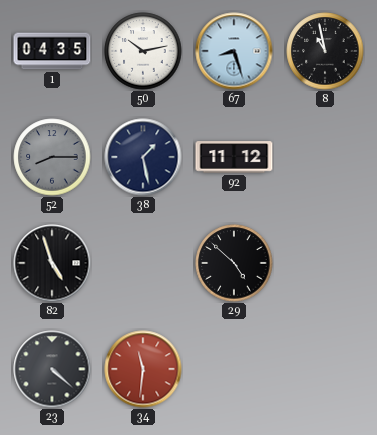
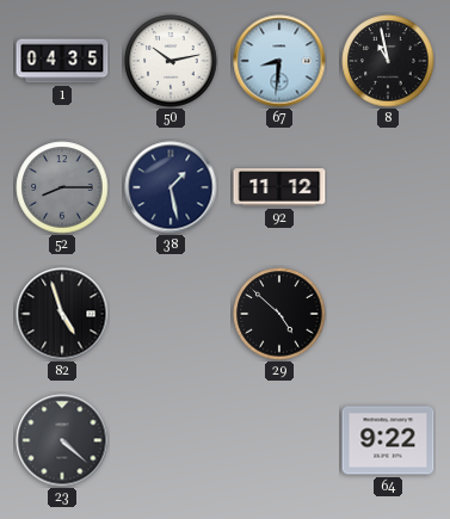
67: 8:27 -> 8:31
34: 11:31 -> none
64: none -> 9:22
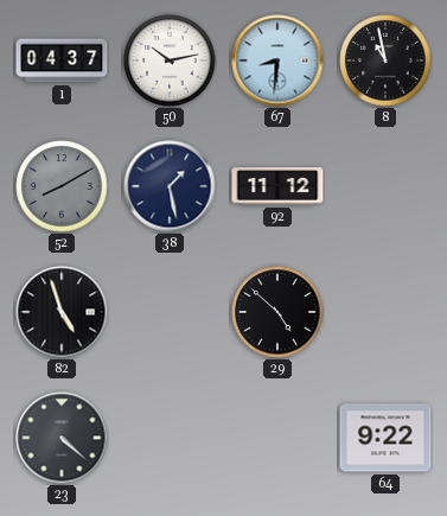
1: 04:35 -> 04:37
52: 8:15 -> 8:10
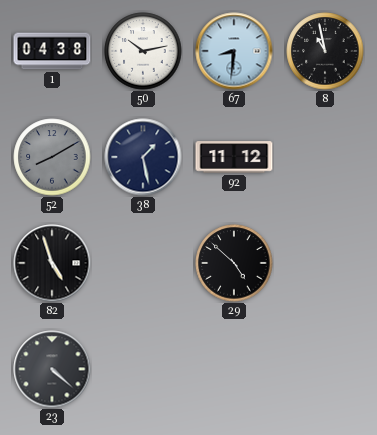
1: 04:37 -> 04:38
64: 9:22 -> none
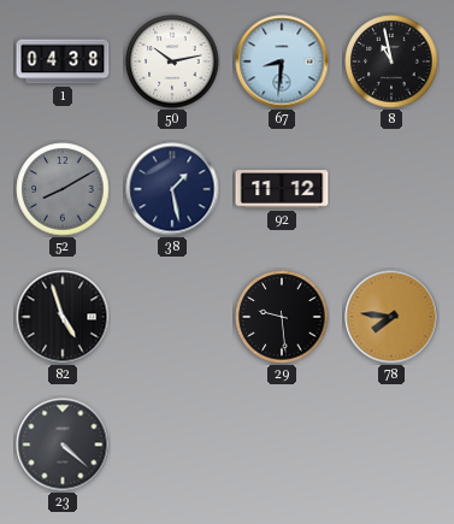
29: 4:52 -> 9:29
78: none -> 7:46
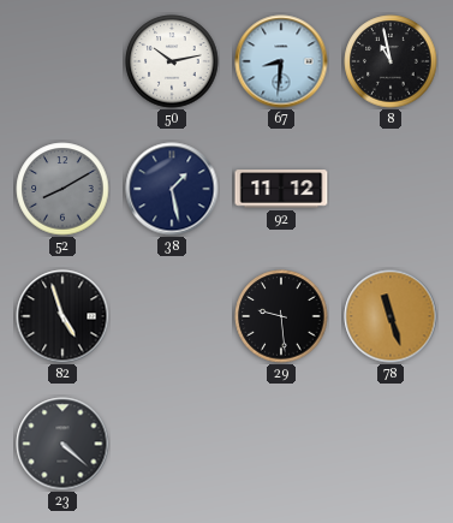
1: 04:38 -> none
78: 7:46 -> 11:27
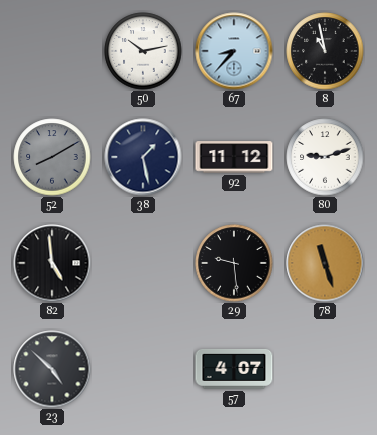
67: 8:31 -> 8:37
80: none -> 9:12
82: 4:57 -> 4:59
23: 4:22 -> 4:52
57: none -> 4:07
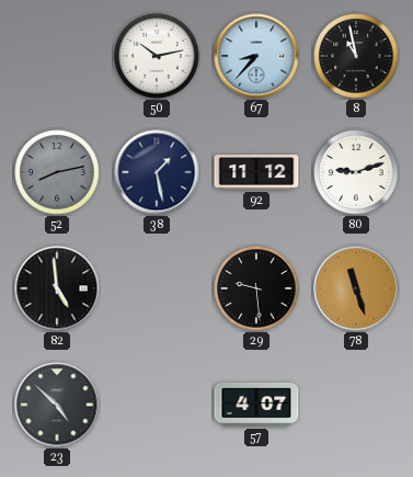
52: 8:10 -> 8:13
